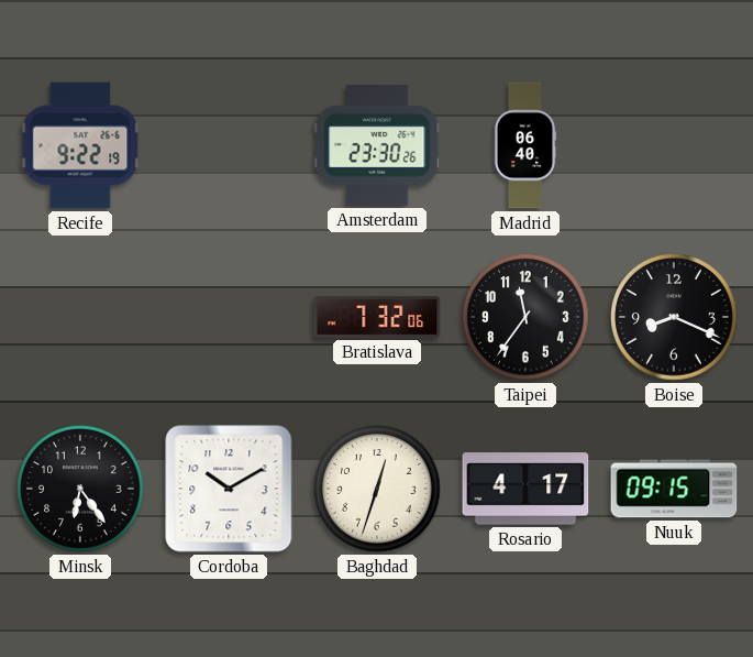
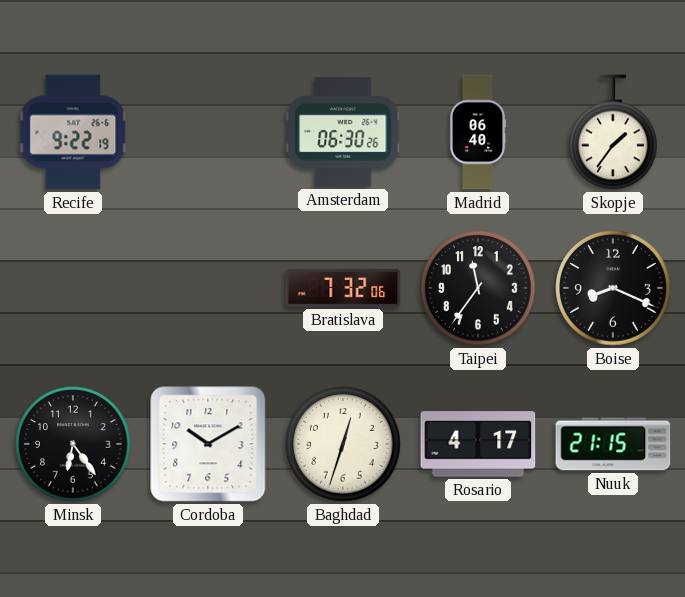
Amsterdam: 23:30 -> 06:30
Skopje: none -> 1:36
Nuuk: 09:15 -> 21:15
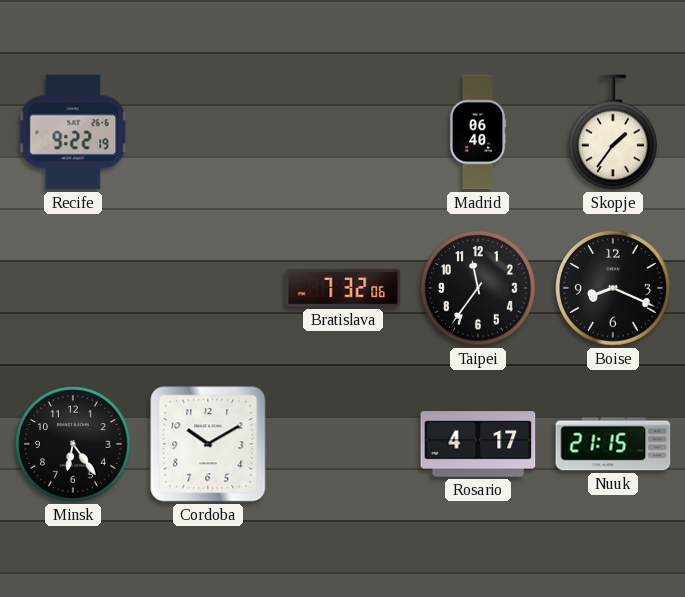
Amsterdam: 06:30 -> none
Baghdad: 12:33 -> none
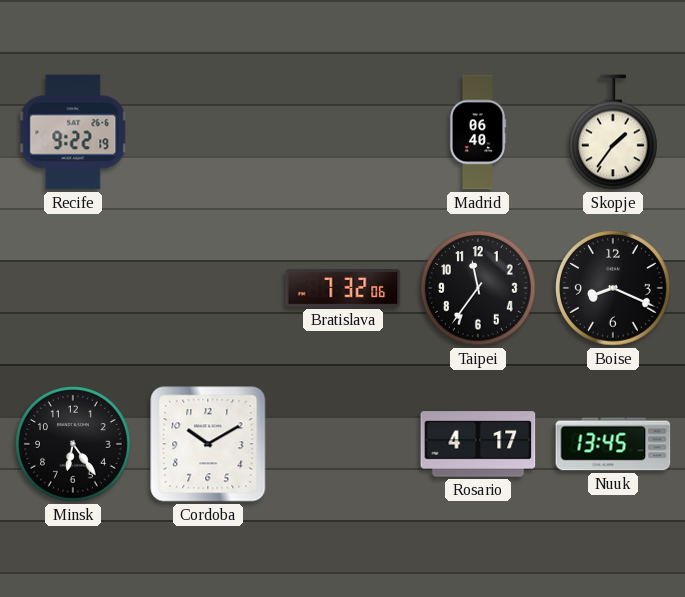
Nuuk: 21:15 -> 13:45
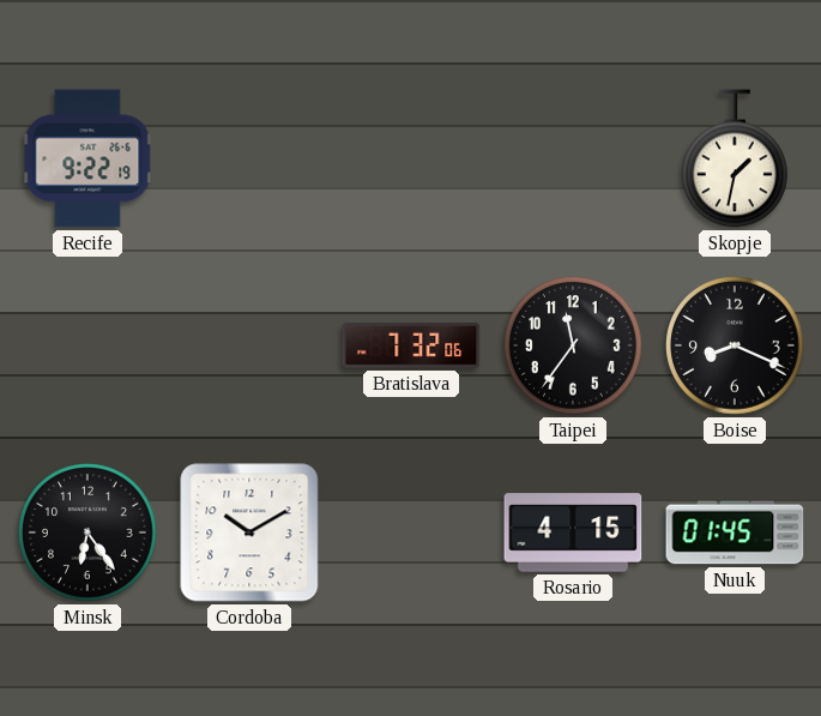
Madrid: 06:40 -> none
Skopje: 1:36 -> 1:32
Rosario: 4:17 -> 4:15
Nuuk: 13:45 -> 01:45
